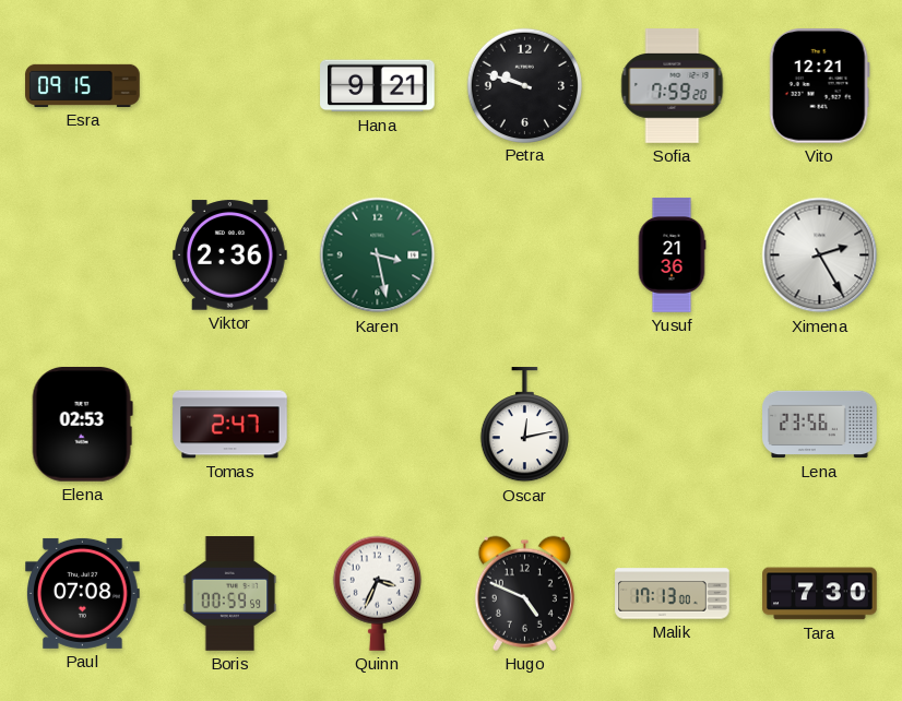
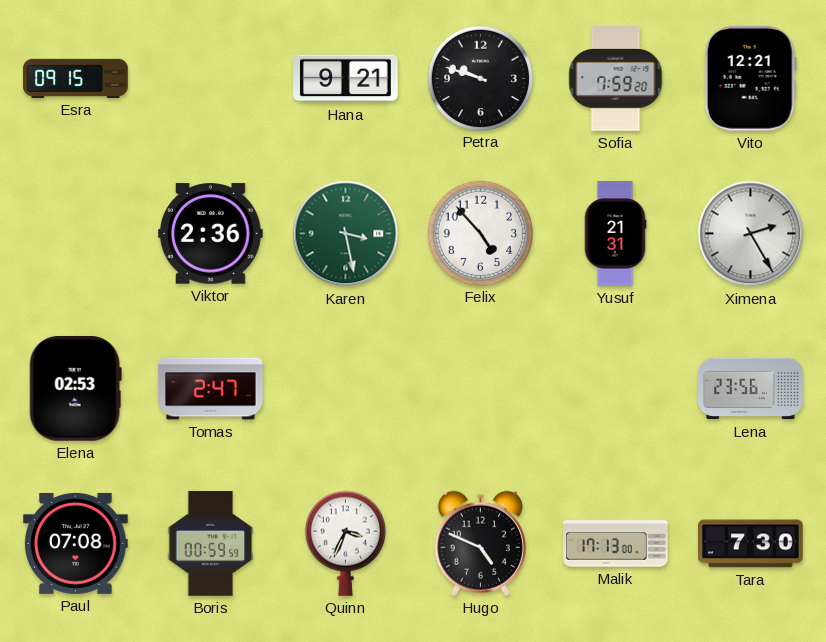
Felix: none -> 4:53
Yusuf: 21:36 -> 21:31
Oscar: 12:13 -> none
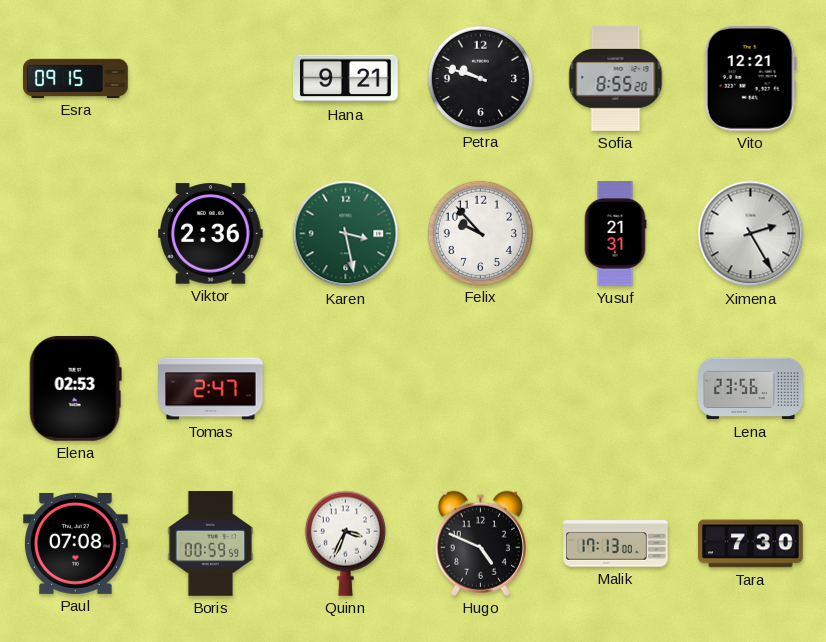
Sofia: 7:59 -> 8:55
Felix: 4:53 -> 9:53
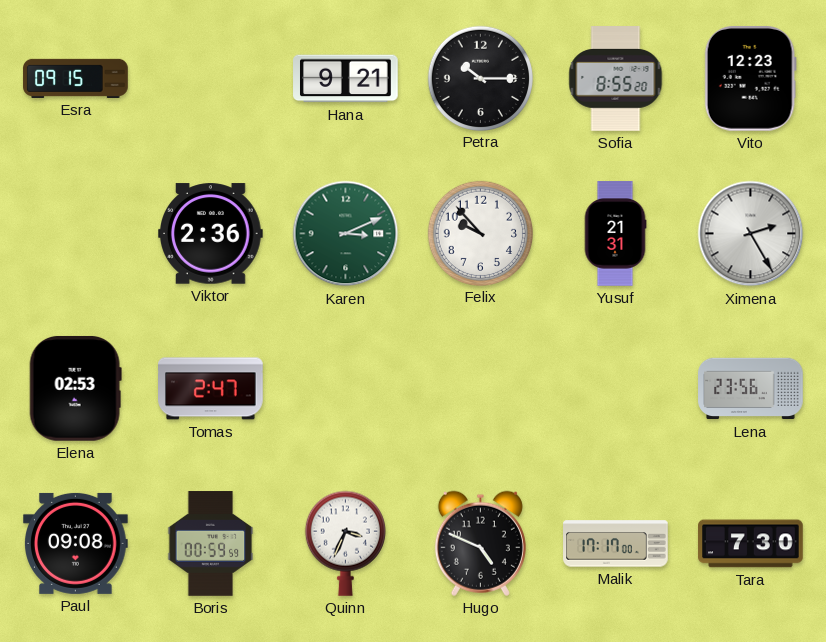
Petra: 9:48 -> 10:15
Vito: 12:21 -> 12:23
Karen: 3:28 -> 3:11
Paul: 07:08 -> 09:08
Malik: 17:13 -> 17:17
